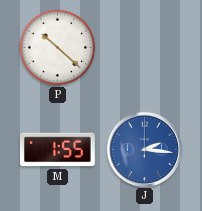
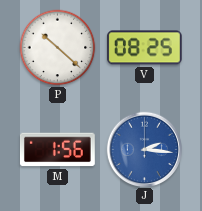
V: none -> 08:25
M: 1:55 -> 1:56
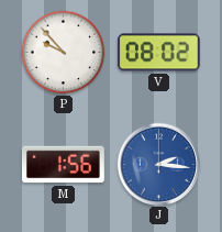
P: 10:22 -> 9:53
V: 08:25 -> 08:02
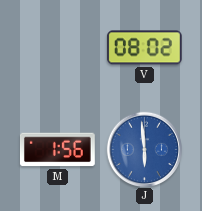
P: 9:53 -> none
J: 2:16 -> 5:59
